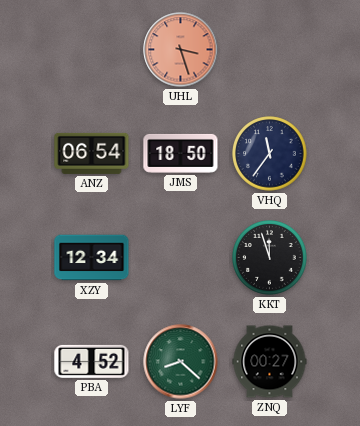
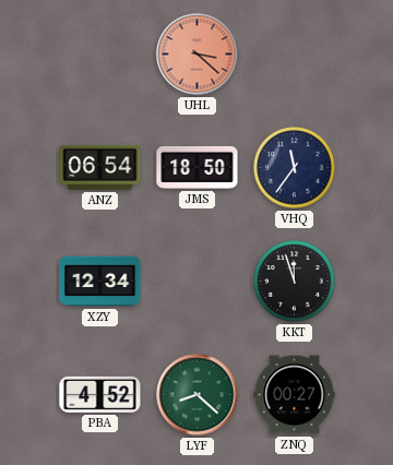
UHL: 3:27 -> 3:22
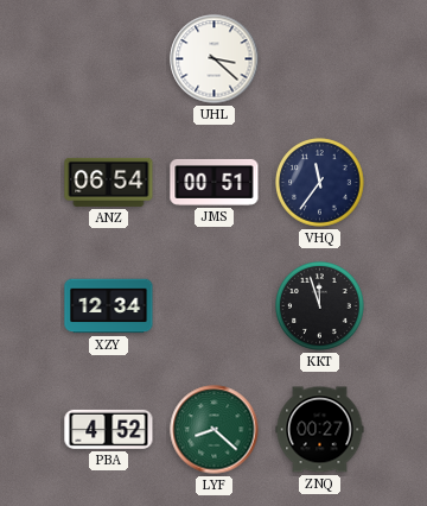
UHL dial: salmon -> white
JMS: 18:50 -> 00:51
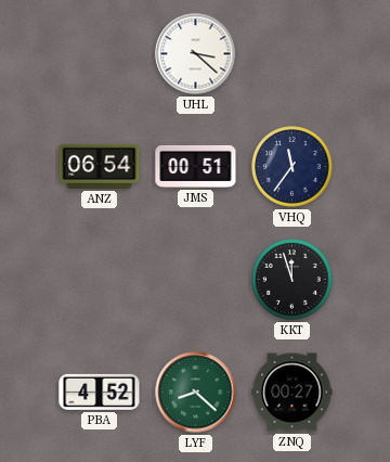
XZY: 12:34 -> none
